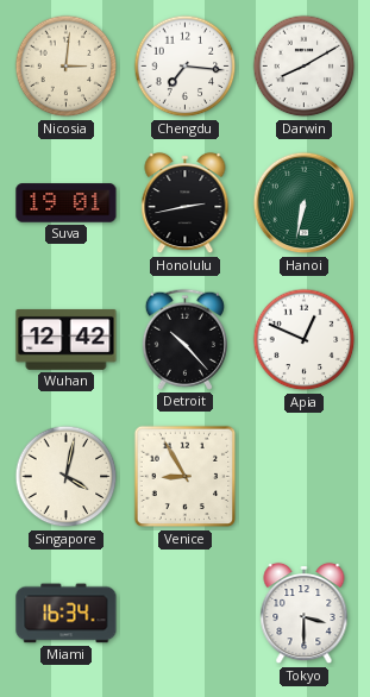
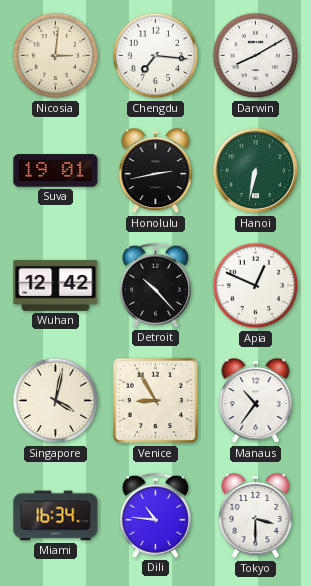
Manaus: none -> 10:36
Dili: none -> 10:46
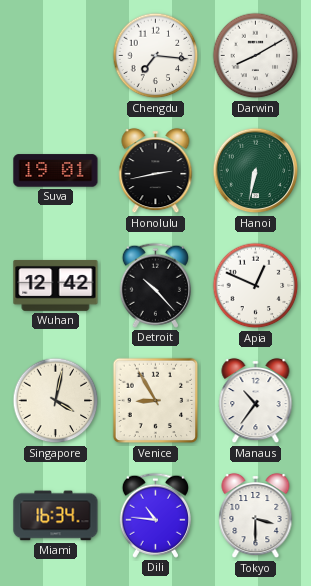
Nicosia: 3:01 -> none
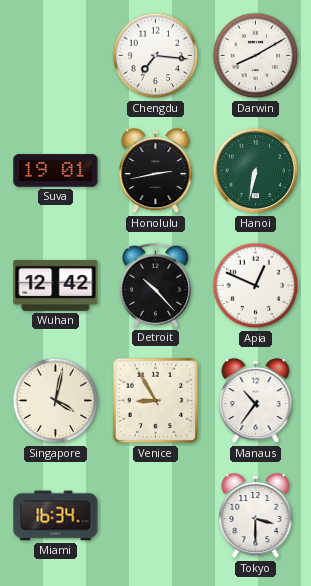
Dili: 10:46 -> none
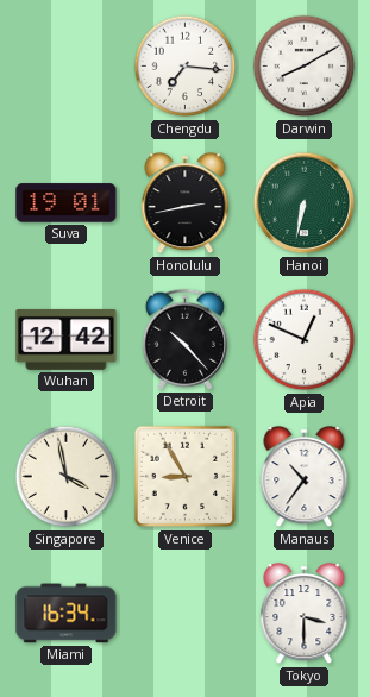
Singapore: 4:02 -> 3:58
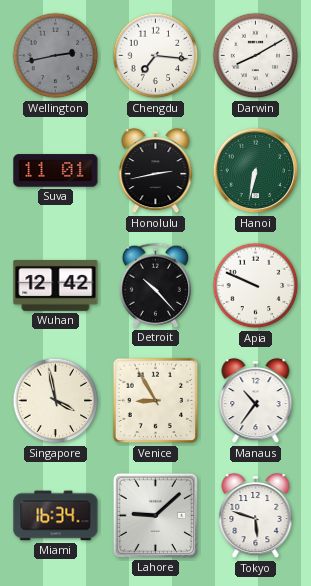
Wellington: none -> 2:43
Suva: 19:01 -> 11:01
Apia: 12:49 -> 9:49
Lahore: none -> 9:08
Tokyo: 3:30 -> 5:48
